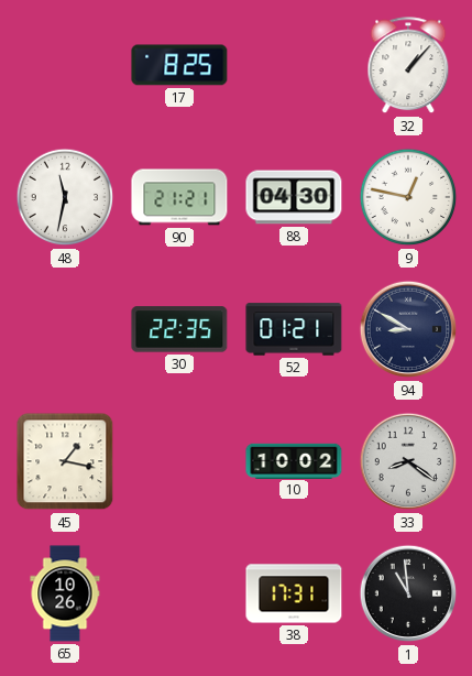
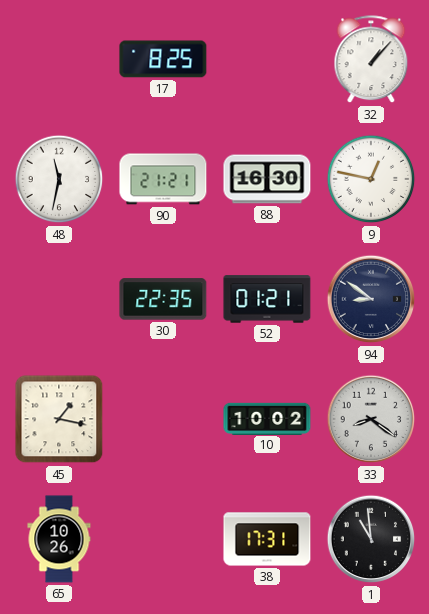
88: 04:30 -> 16:30
94: 8:50 -> 8:51
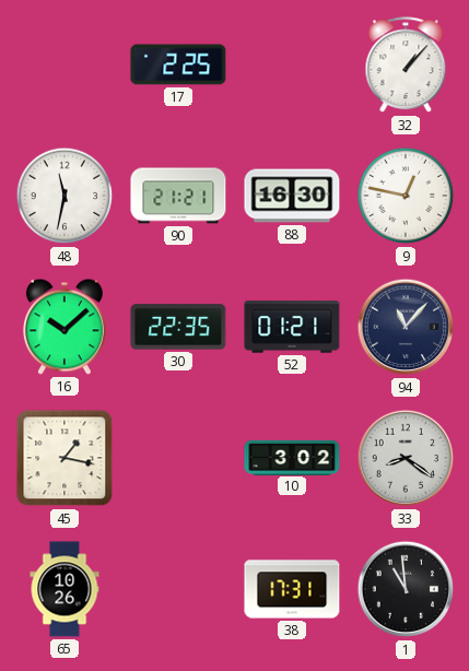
17: 8:25 -> 2:25
16: none -> 10:08
94: 8:51 -> 11:07
10: 10:02 -> 3:02
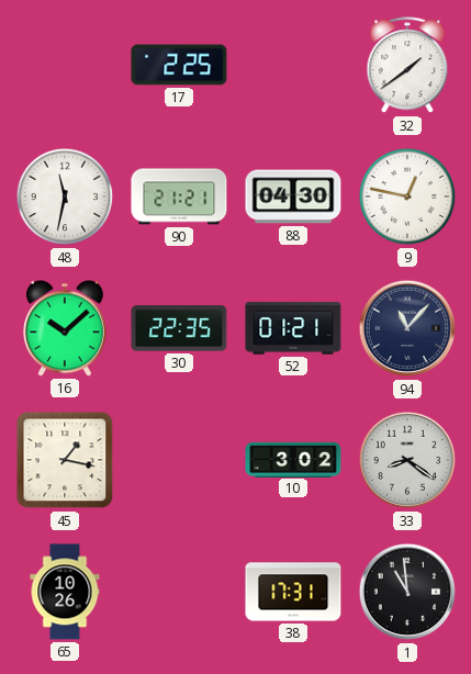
32: 1:07 -> 1:39
88: 16:30 -> 04:30
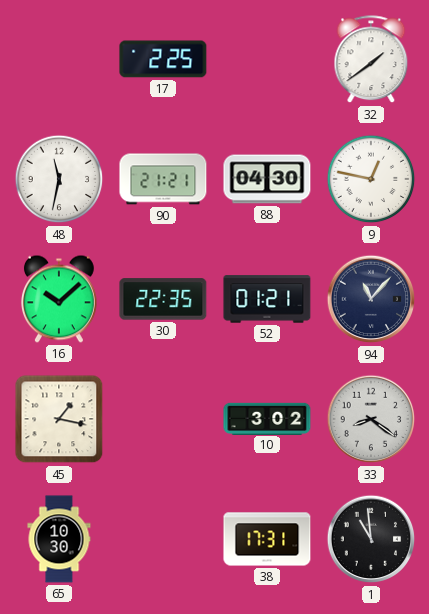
65: 10:26 -> 10:30
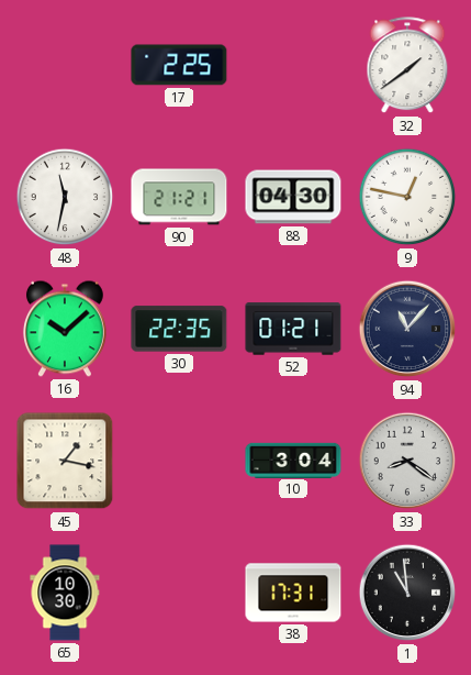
10: 3:02 -> 3:04
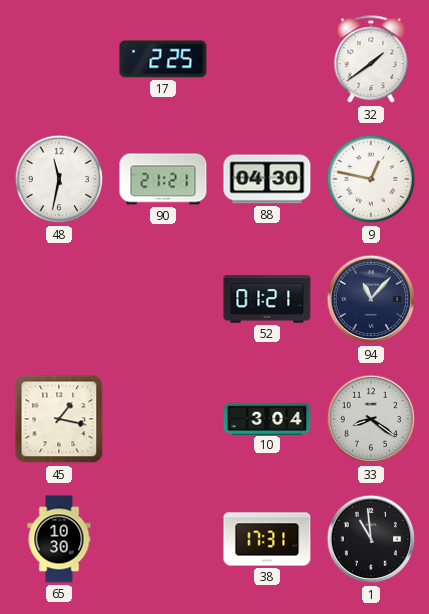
16: 10:08 -> none
30: 22:35 -> none
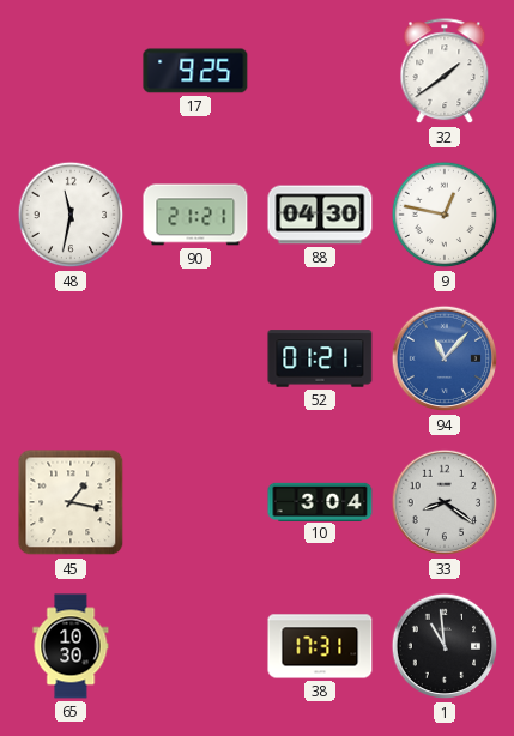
17: 2:25 -> 9:25
94 dial: navy -> blue
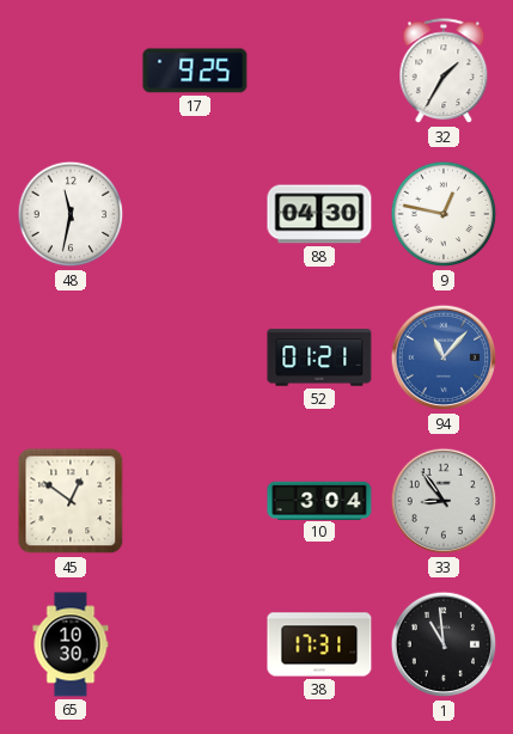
32: 1:39 -> 1:35
90: 21:21 -> none
45: 1:17 -> 12:51
33: 8:21 -> 8:54
